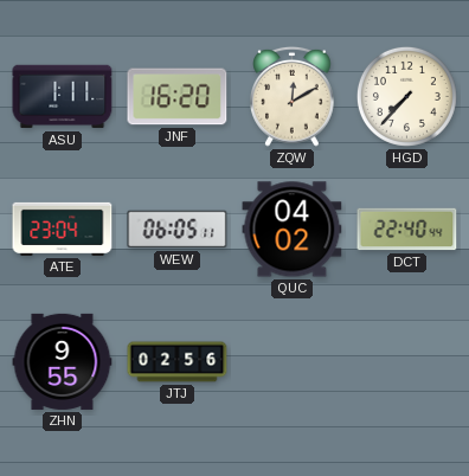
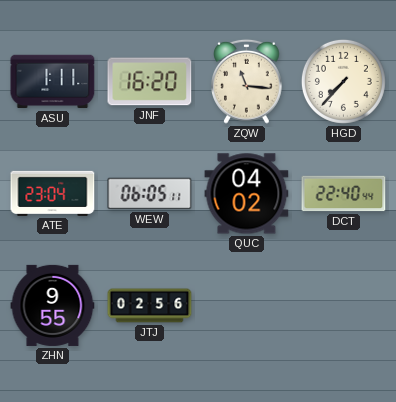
ZQW: 12:10 -> 11:16
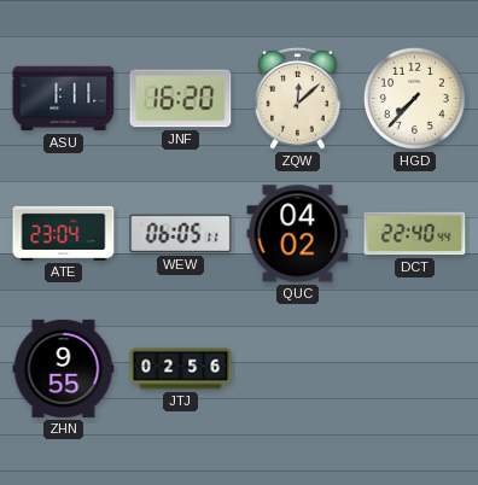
ZQW: 11:16 -> 12:08
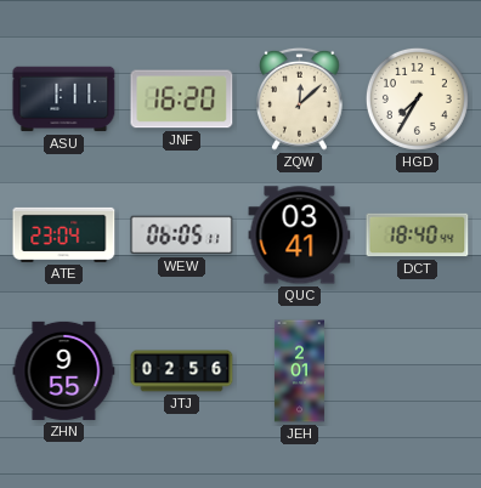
HGD: 7:37 -> 7:35
QUC: 04:02 -> 03:41
DCT: 22:40 -> 18:40
JEH: none -> 2:01
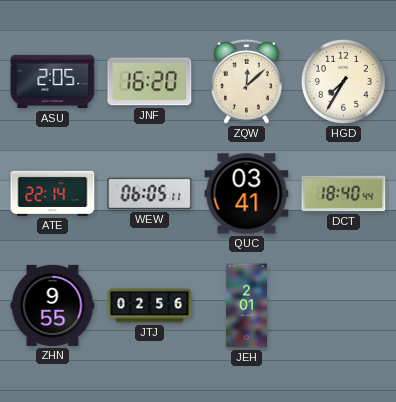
ASU: 1:11 -> 2:05
ATE: 23:04 -> 22:14
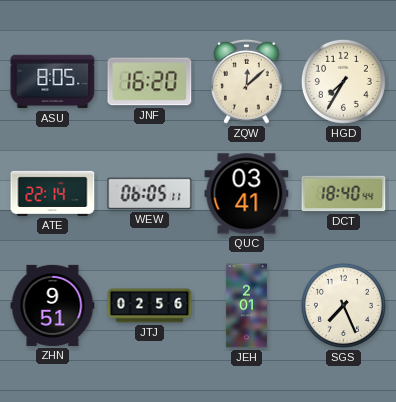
ASU: 2:05 -> 8:05
ZHN: 9:55 -> 9:51
SGS: none -> 7:26
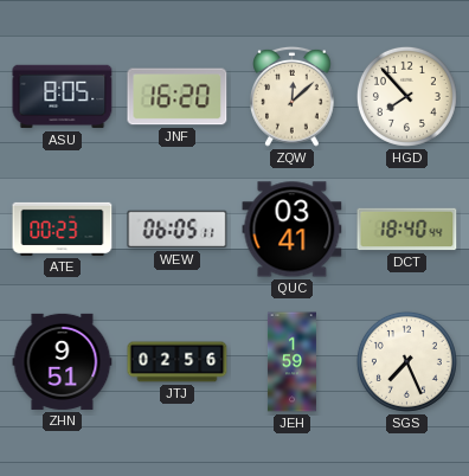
HGD: 7:35 -> 7:53
ATE: 22:14 -> 00:23
JEH: 2:01 -> 1:59
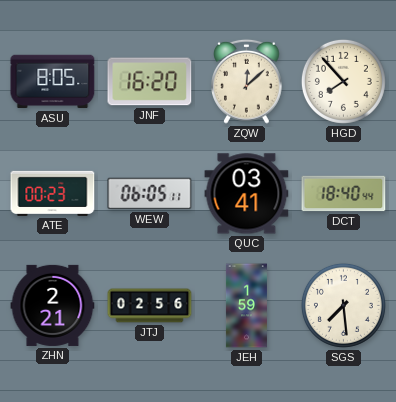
ZHN: 9:51 -> 2:21
SGS: 7:26 -> 7:29
